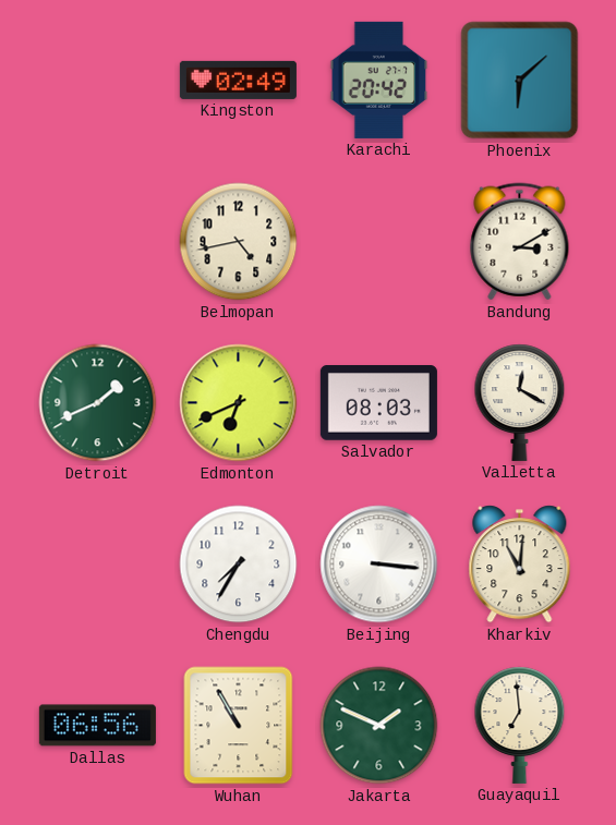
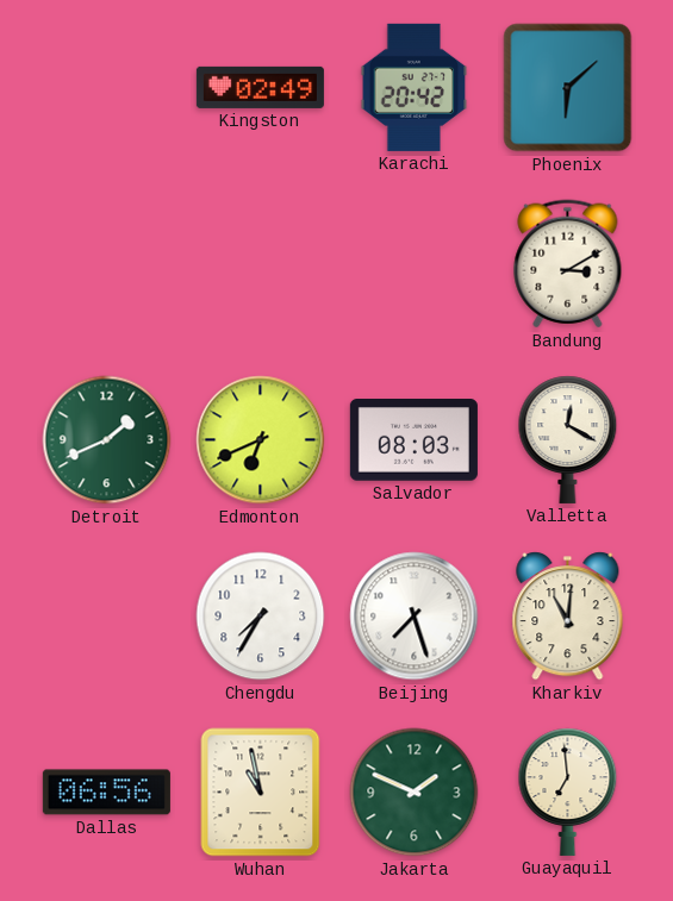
Belmopan: 4:43 -> none
Beijing: 3:16 -> 7:27
Wuhan: 10:55 -> 10:58
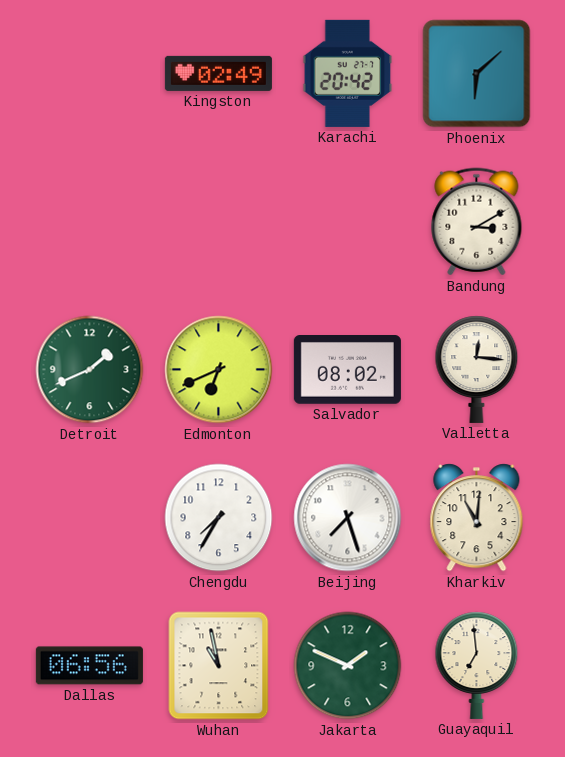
Salvador: 08:03 -> 08:02
Valletta: 12:20 -> 12:16
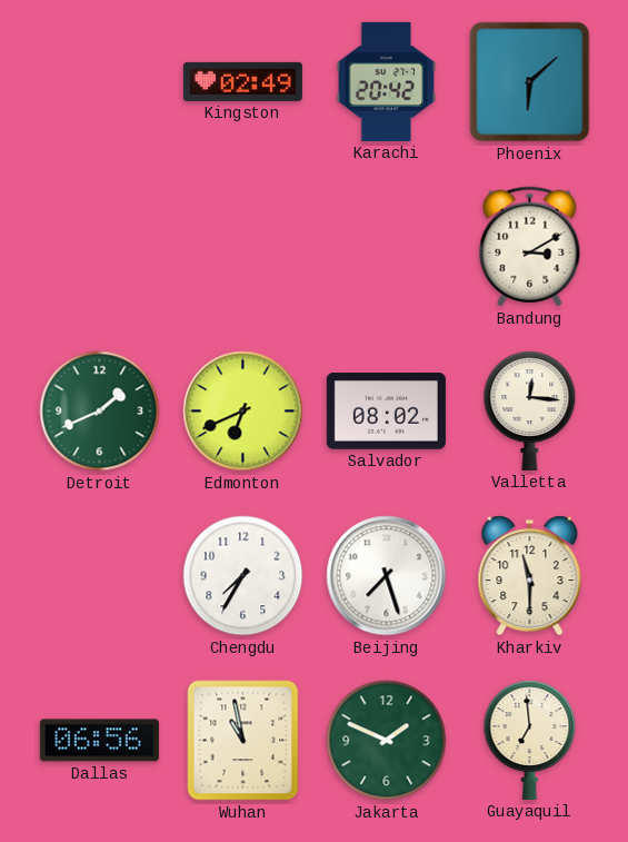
Kharkiv: 11:01 -> 11:30
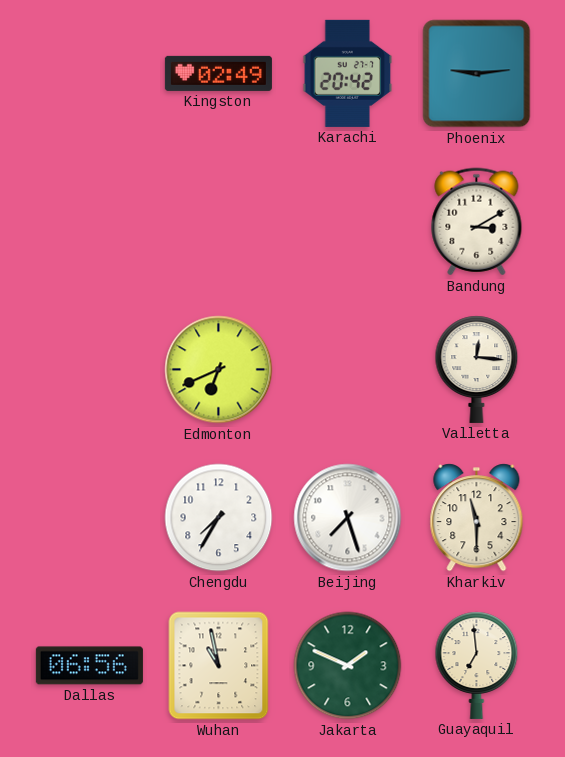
Phoenix: 6:08 -> 9:14
Detroit: 1:41 -> none
Salvador: 08:02 -> none
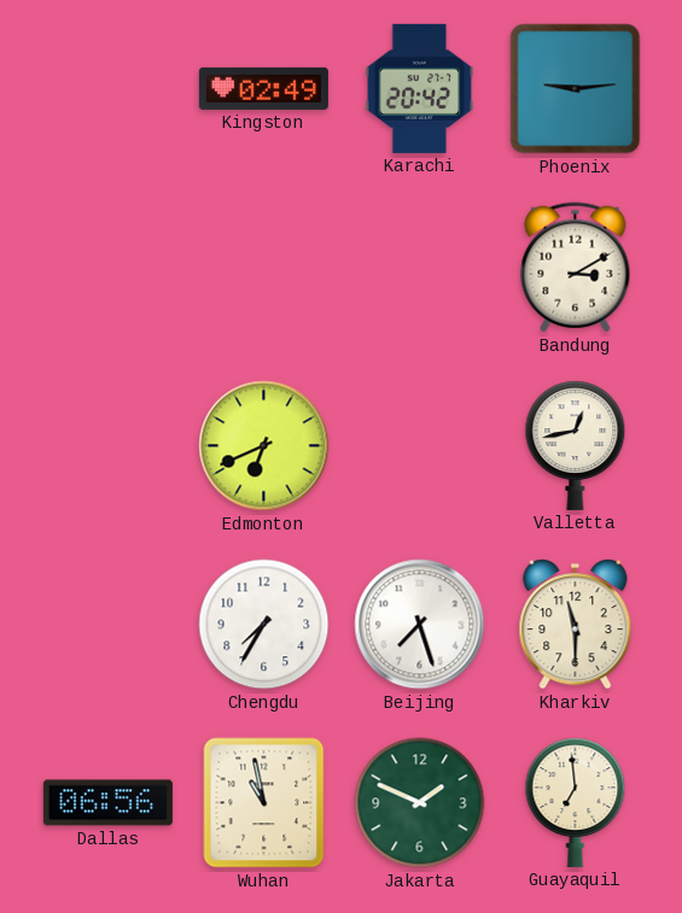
Valletta: 12:16 -> 12:43
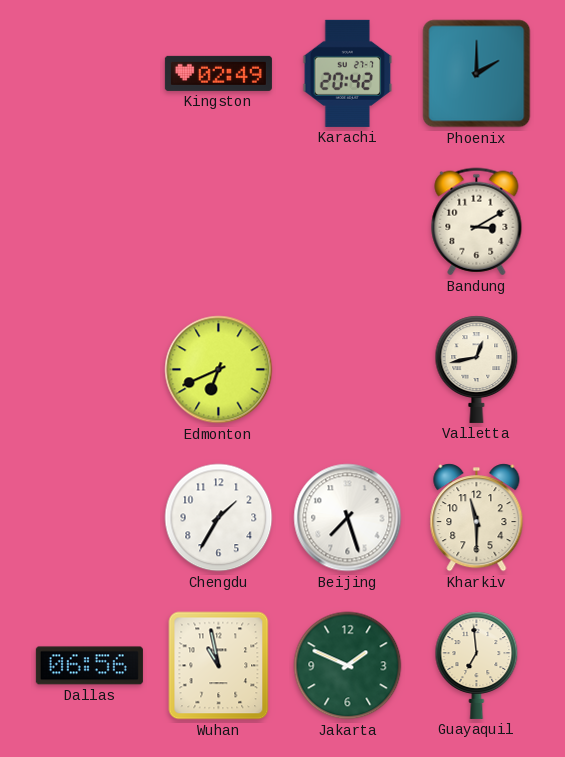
Phoenix: 9:14 -> 2:00
Chengdu: 7:35 -> 1:35
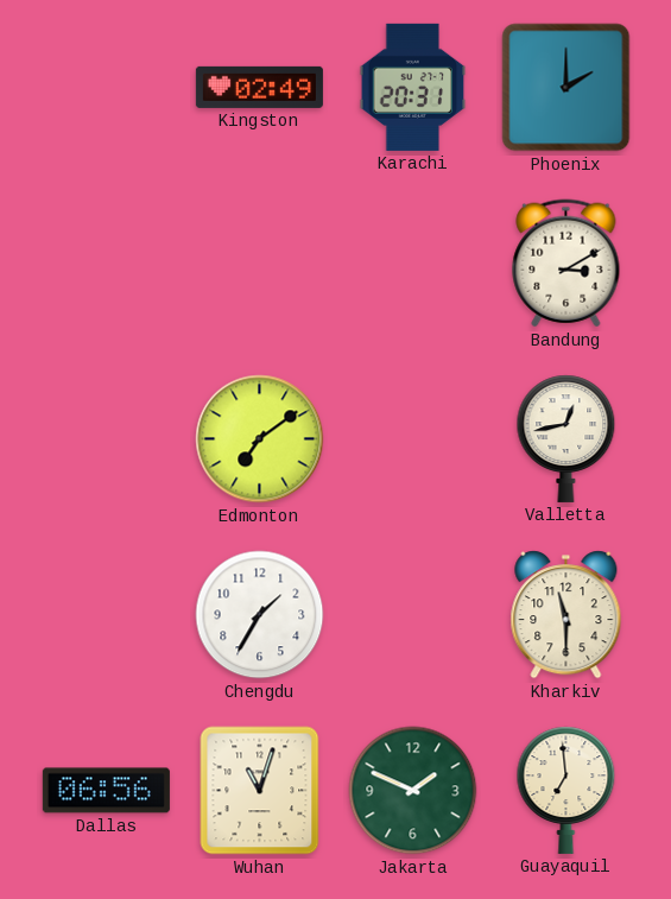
Karachi: 20:42 -> 20:31
Edmonton: 6:41 -> 7:09
Beijing: 7:27 -> none
Wuhan: 10:58 -> 11:03
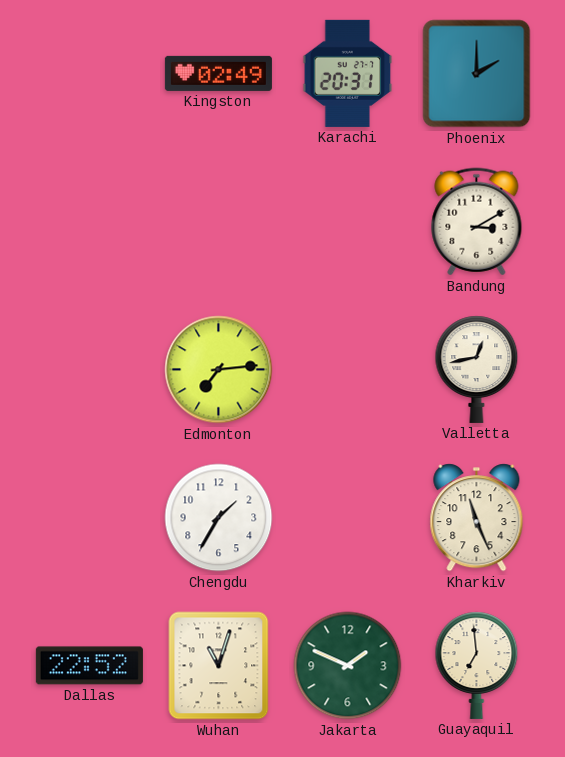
Edmonton: 7:09 -> 7:14
Kharkiv: 11:30 -> 11:26
Dallas: 06:56 -> 22:52
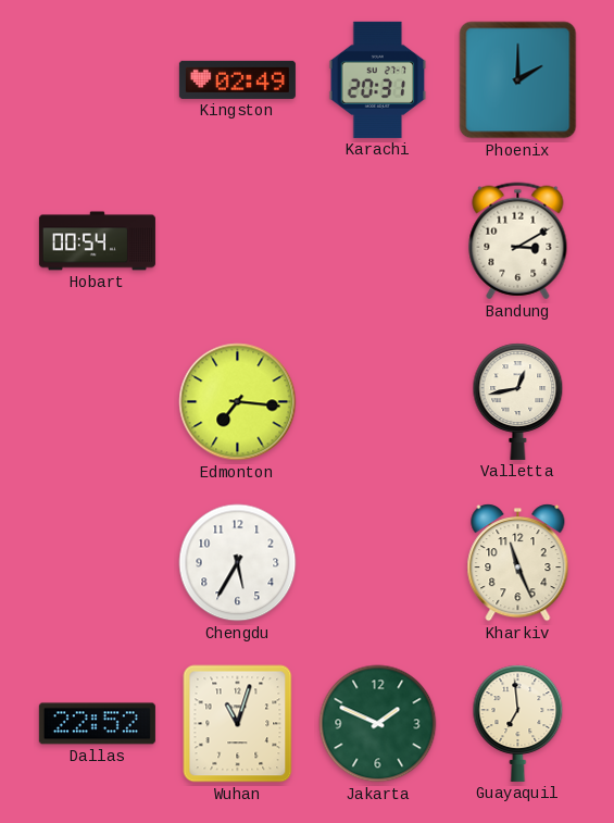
Hobart: none -> 00:54
Edmonton: 7:14 -> 7:16
Chengdu: 1:35 -> 5:35
